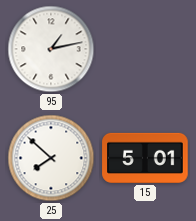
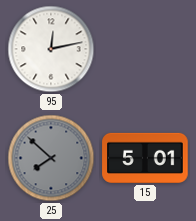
95: 1:13 -> 12:13
25 dial: white -> grey
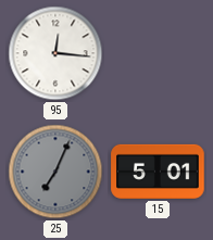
95: 12:13 -> 12:16
25: 7:52 -> 7:04
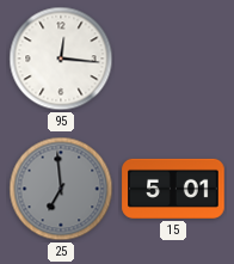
25: 7:04 -> 6:59
